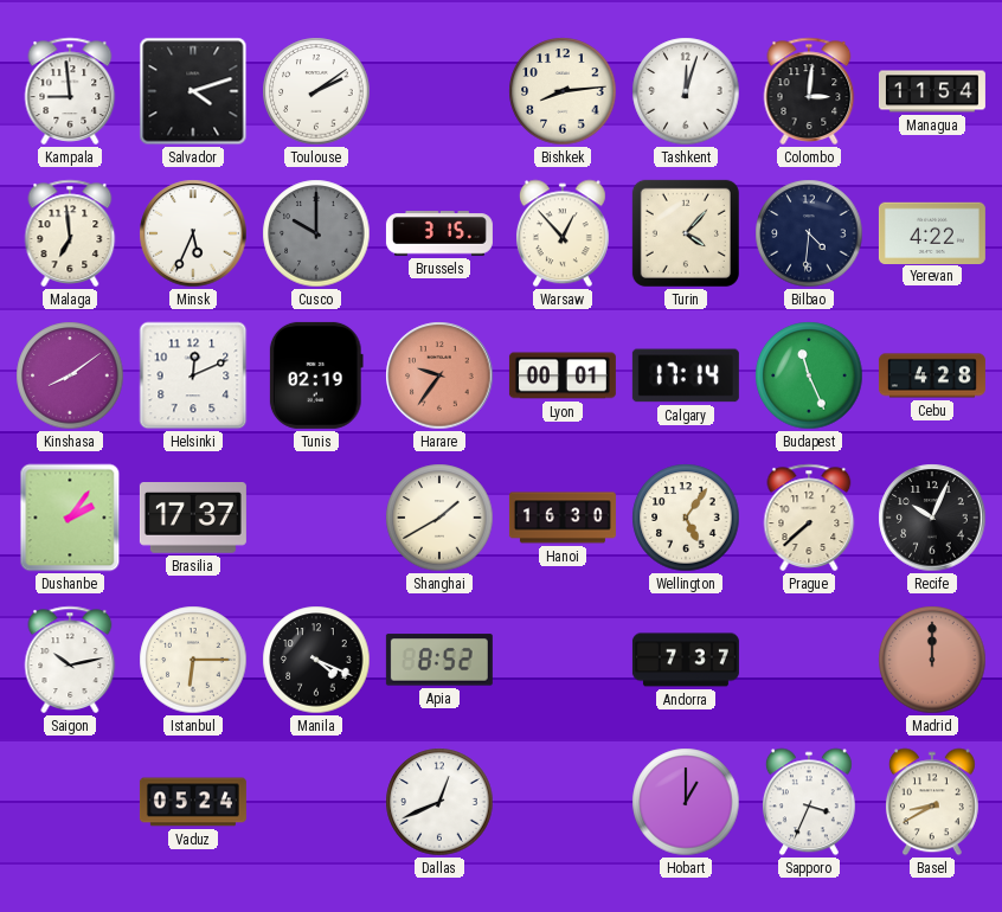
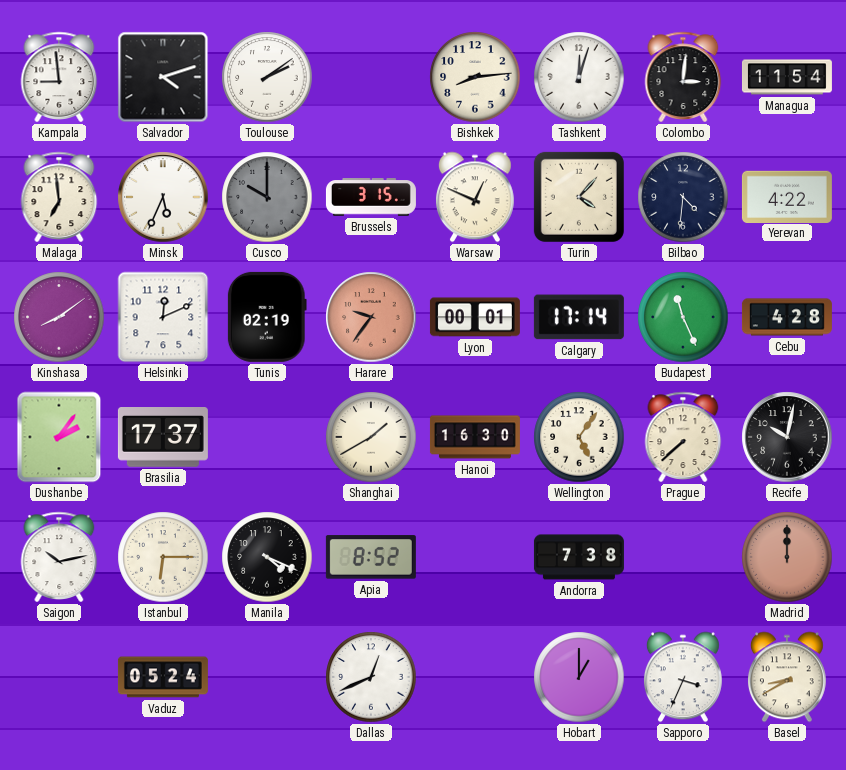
Warsaw: 12:53 -> 12:49
Recife: 10:04 -> 10:02
Andorra: 7:37 -> 7:38
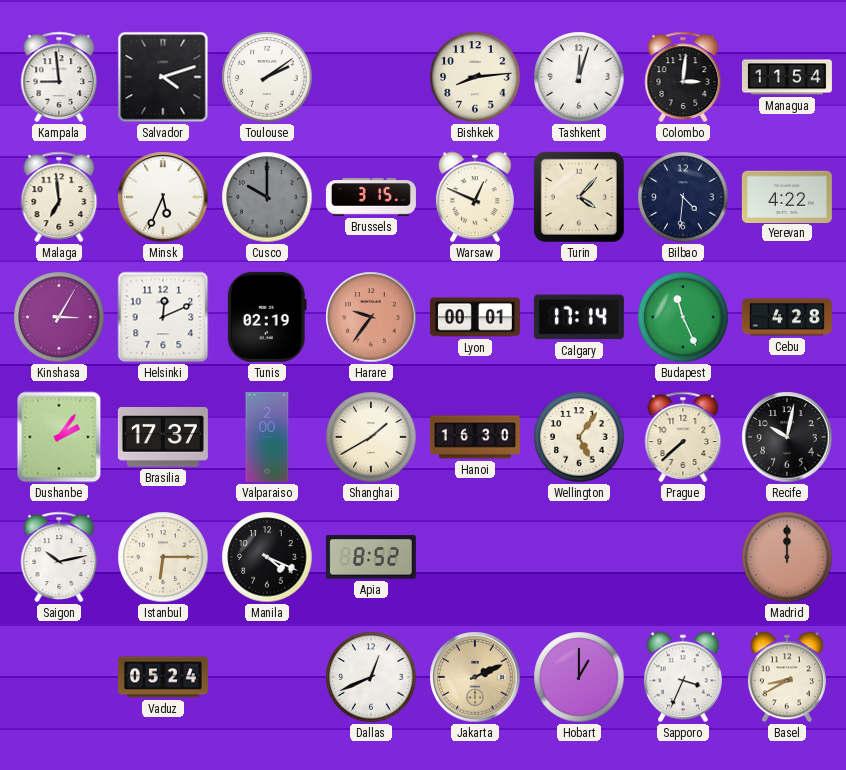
Kinshasa: 8:09 -> 3:05
Valparaiso: none -> 2:00
Andorra: 7:38 -> none
Jakarta: none -> 2:11
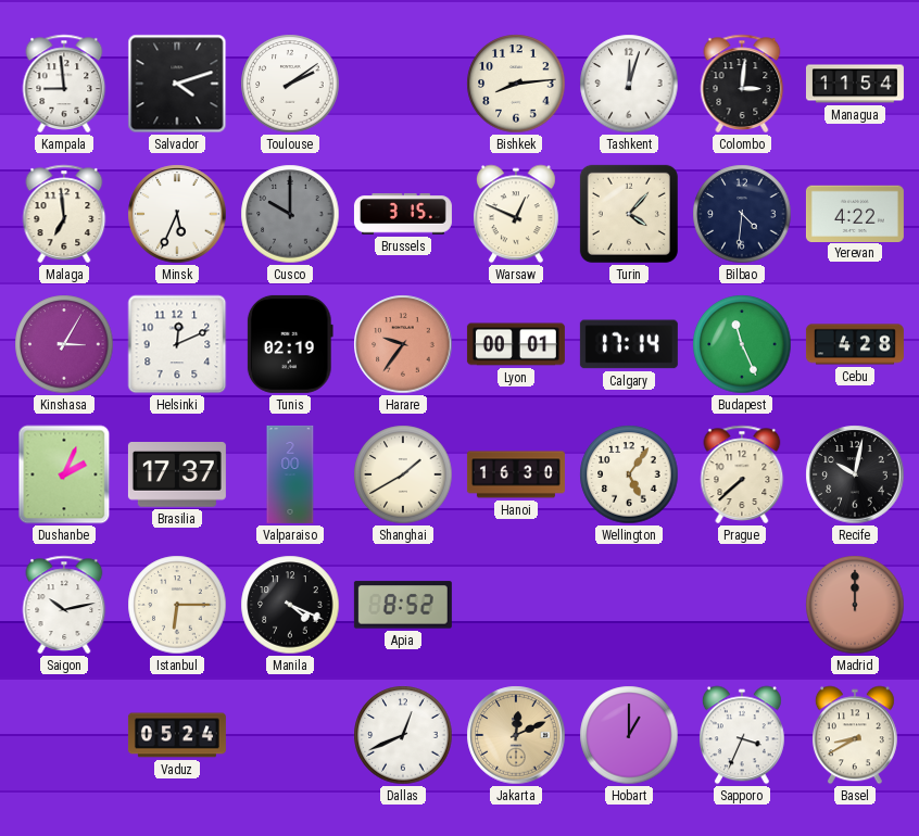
Dushanbe: 2:06 -> 2:04
Jakarta: 2:11 -> 12:11
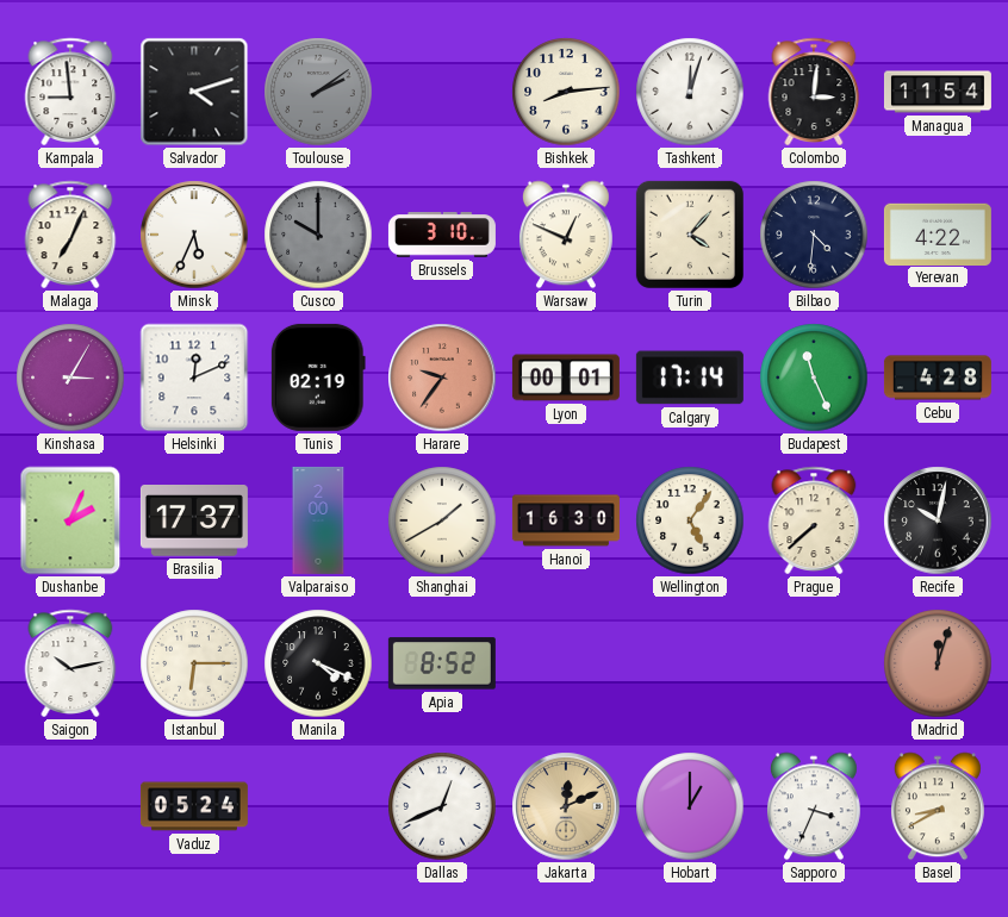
Toulouse dial: white -> grey
Malaga: 6:59 -> 7:04
Brussels: 3:15 -> 3:10
Madrid: 12:00 -> 12:03
